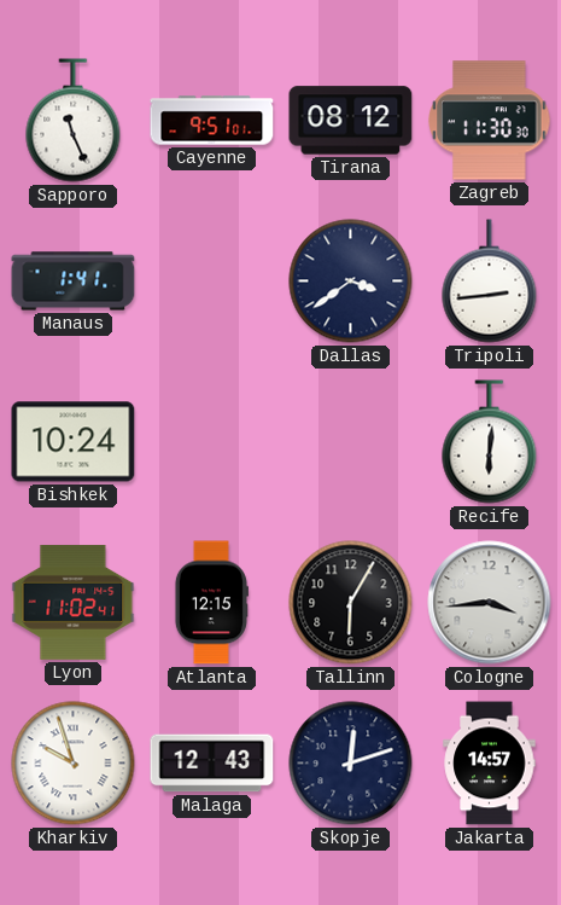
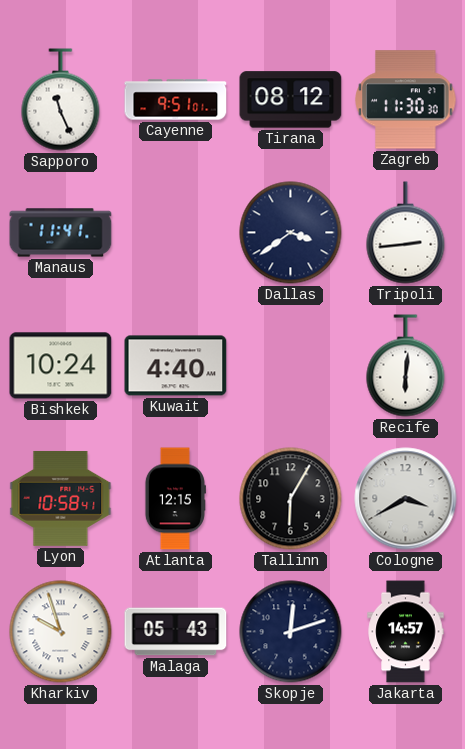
Manaus: 1:41 -> 11:41
Kuwait: none -> 4:40
Lyon: 11:02 -> 10:58
Cologne: 3:44 -> 3:40
Malaga: 12:43 -> 05:43
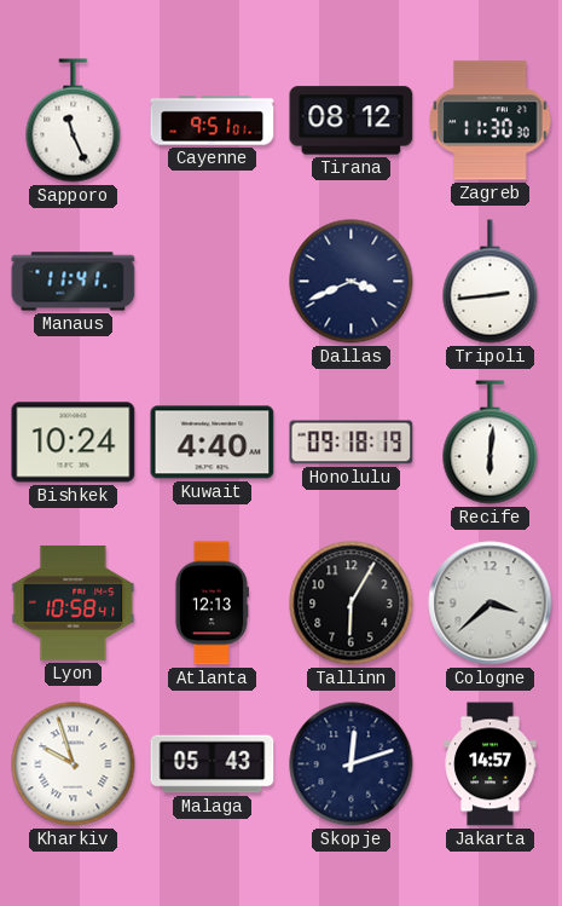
Dallas: 3:39 -> 3:41
Honolulu: none -> 09:18
Atlanta: 12:15 -> 12:13
Cologne: 3:40 -> 3:38
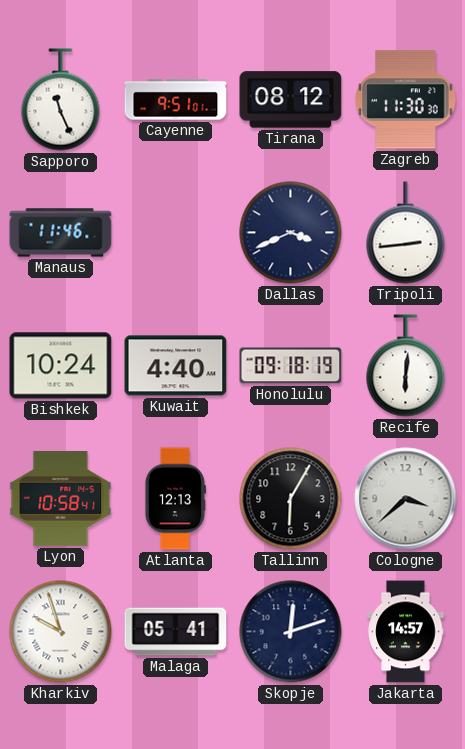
Manaus: 11:41 -> 11:46
Malaga: 05:43 -> 05:41
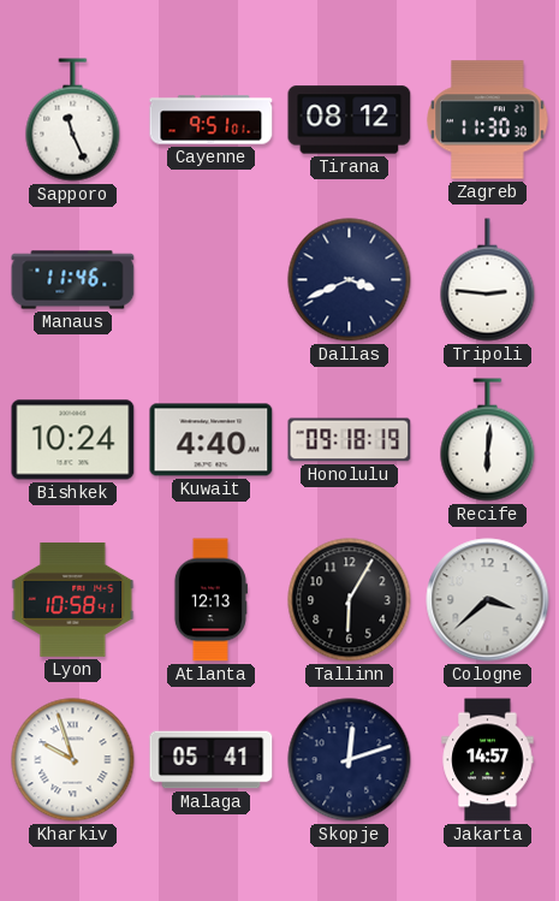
Tripoli: 2:44 -> 2:46
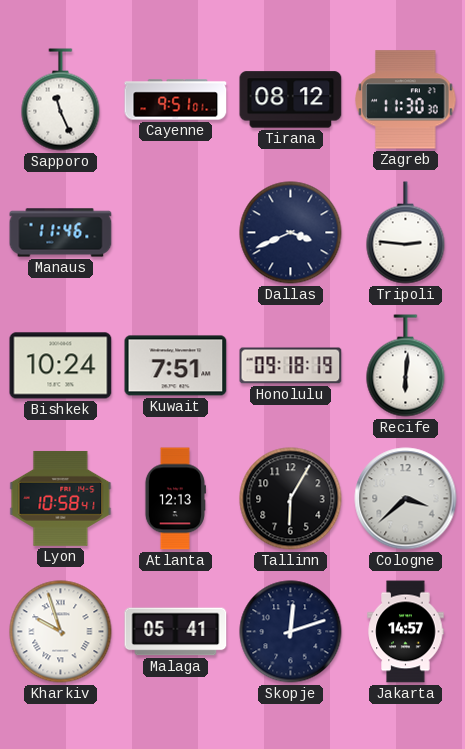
Kuwait: 4:40 -> 7:51
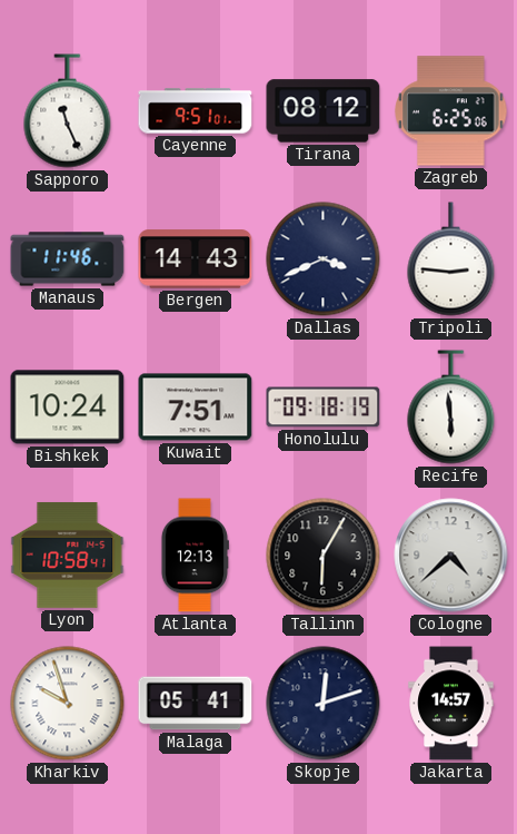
Zagreb: 11:30 -> 6:25
Bergen: none -> 14:43
Recife: 6:01 -> 5:59
Cologne: 3:38 -> 4:38
